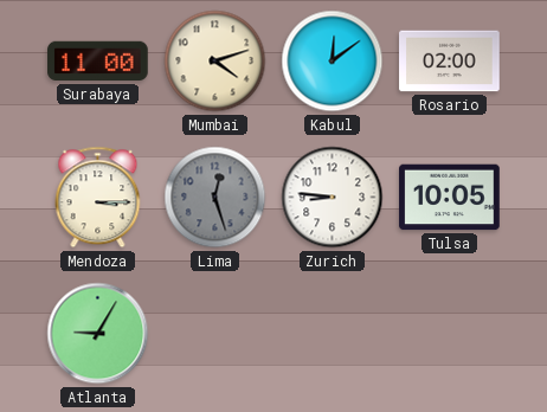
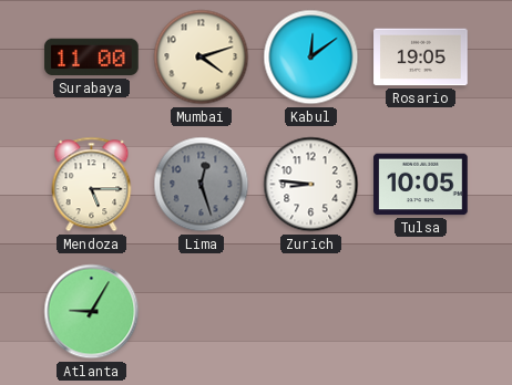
Rosario: 02:00 -> 19:05
Mendoza: 3:15 -> 5:15
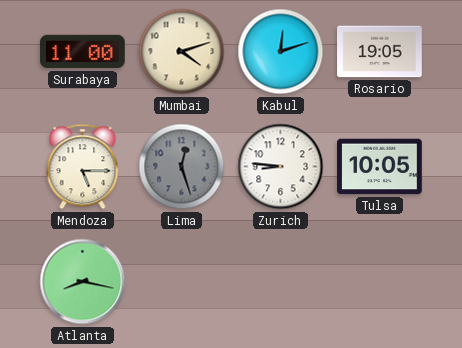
Kabul: 12:09 -> 12:12
Atlanta: 9:05 -> 8:17
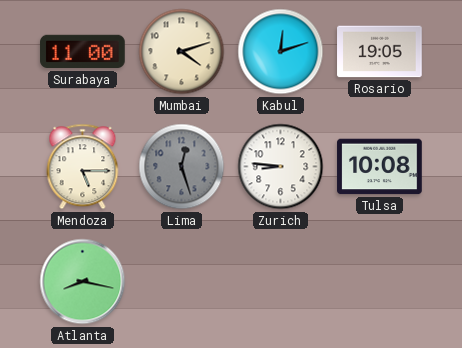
Tulsa: 10:05 -> 10:08
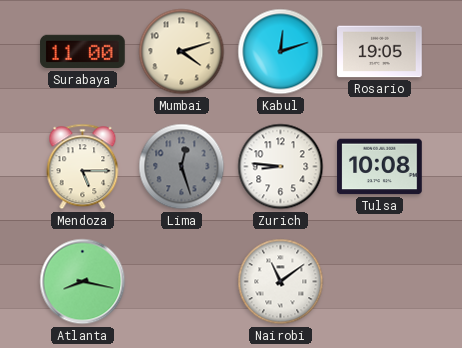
Nairobi: none -> 11:09
